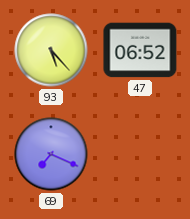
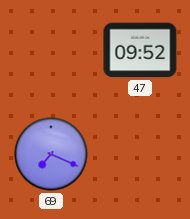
93: 5:23 -> none
47: 06:52 -> 09:52
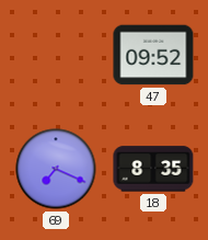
18: none -> 8:35
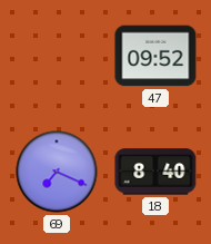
18: 8:35 -> 8:40
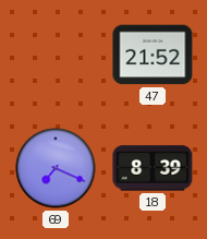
47: 09:52 -> 21:52
18: 8:40 -> 8:39
